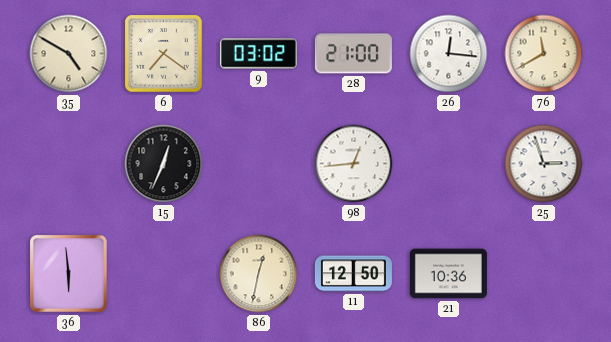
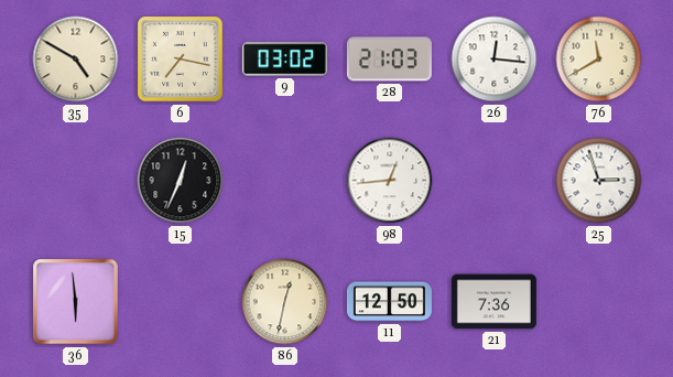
6: 7:21 -> 7:17
28: 21:00 -> 21:03
21: 10:36 -> 7:36
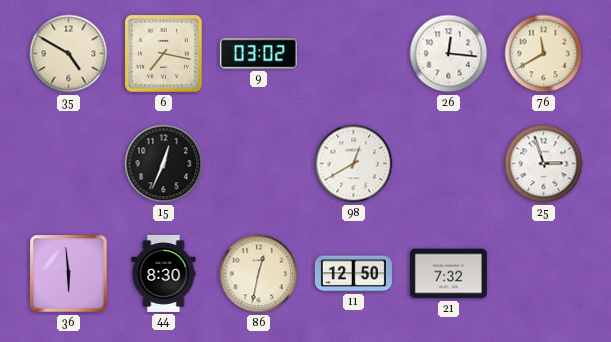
28: 21:03 -> none
98: 12:44 -> 12:40
44: none -> 8:30
21: 7:36 -> 7:32
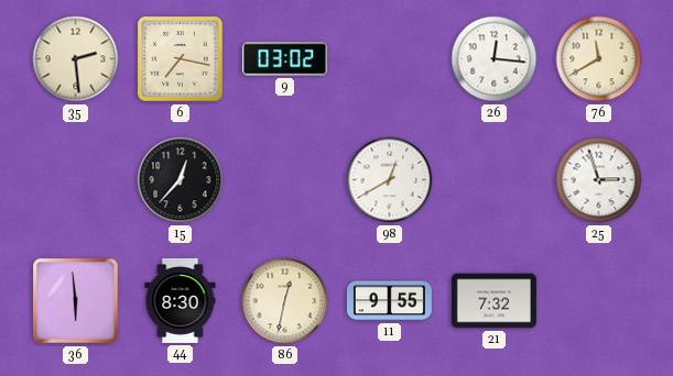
35: 4:50 -> 2:29
15: 12:34 -> 12:37
11: 12:50 -> 9:55
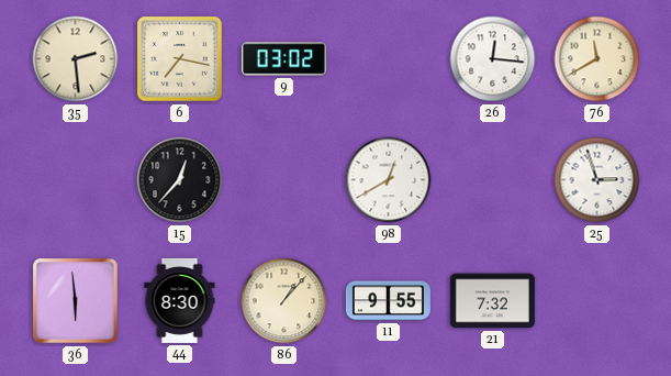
86: 12:32 -> 1:07
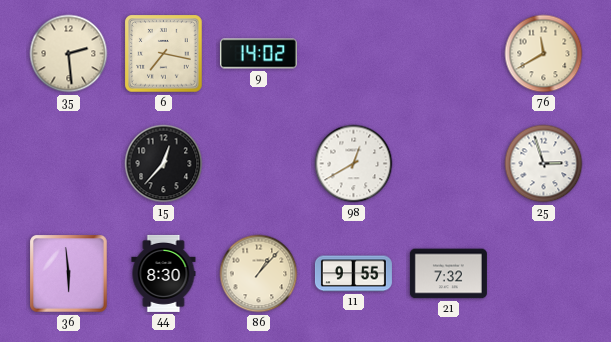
9: 03:02 -> 14:02
26: 12:16 -> none
